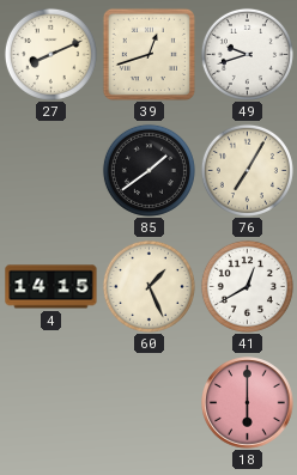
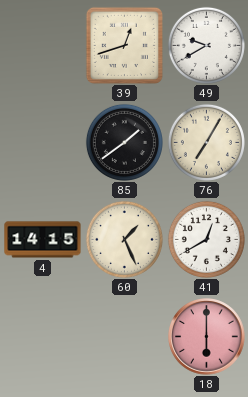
27: 8:11 -> none
49: 9:42 -> 9:40
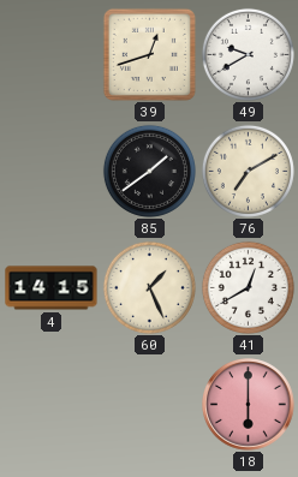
76: 7:05 -> 7:10
